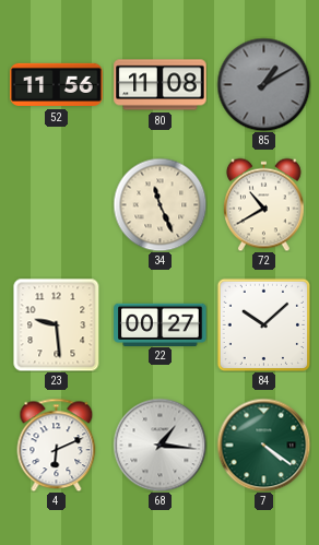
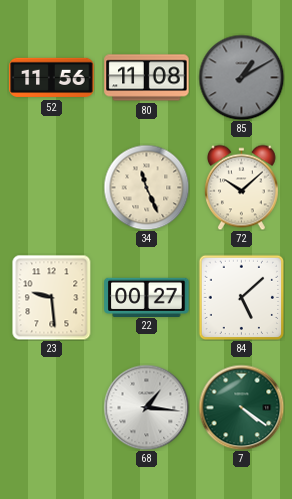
72: 10:40 -> 10:08
84: 10:08 -> 5:08
4: 6:11 -> none
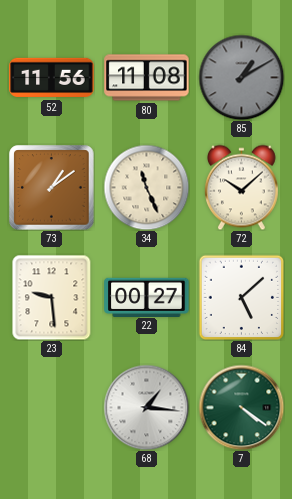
73: none -> 1:09
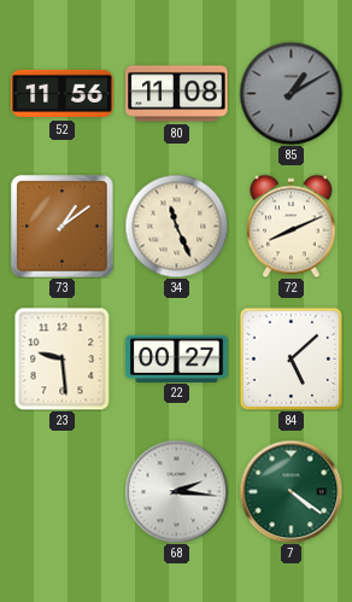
72: 10:08 -> 8:11
68: 1:16 -> 2:16
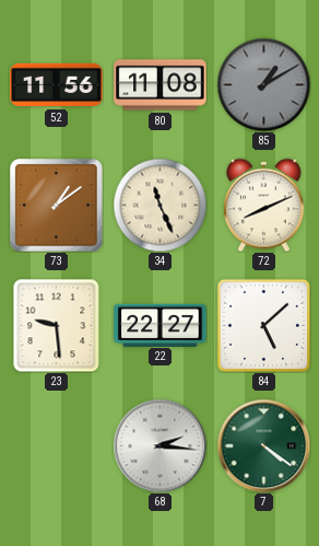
22: 00:27 -> 22:27
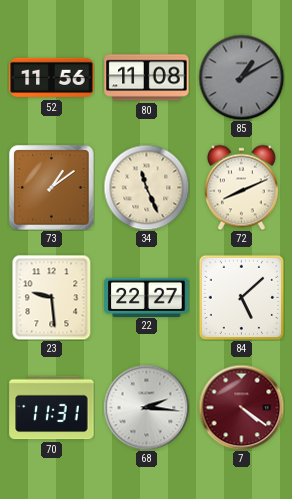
70: none -> 11:31
7 dial: green -> burgundy
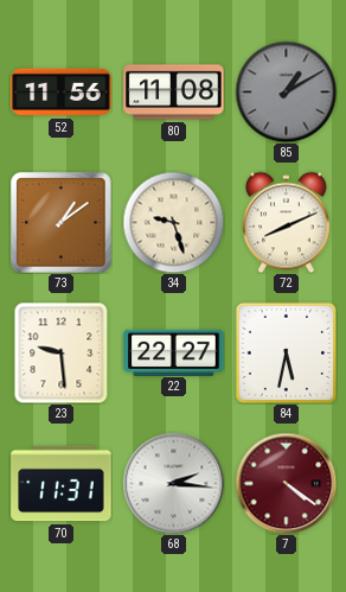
34: 11:26 -> 9:27
84: 5:08 -> 5:32
